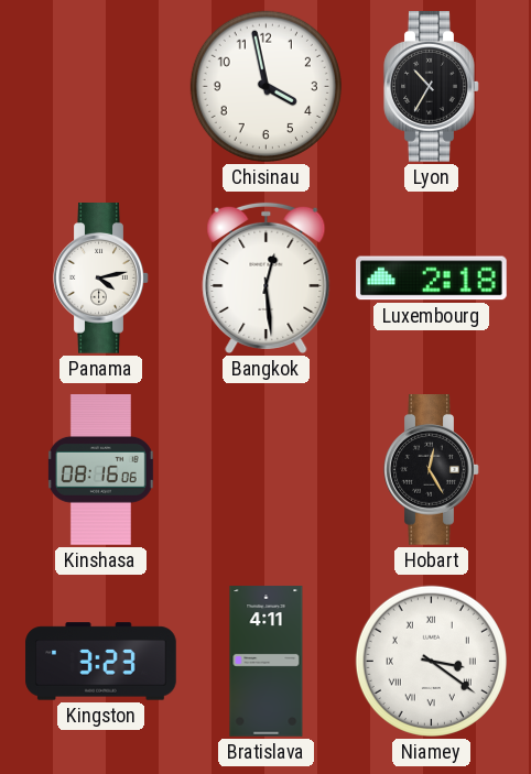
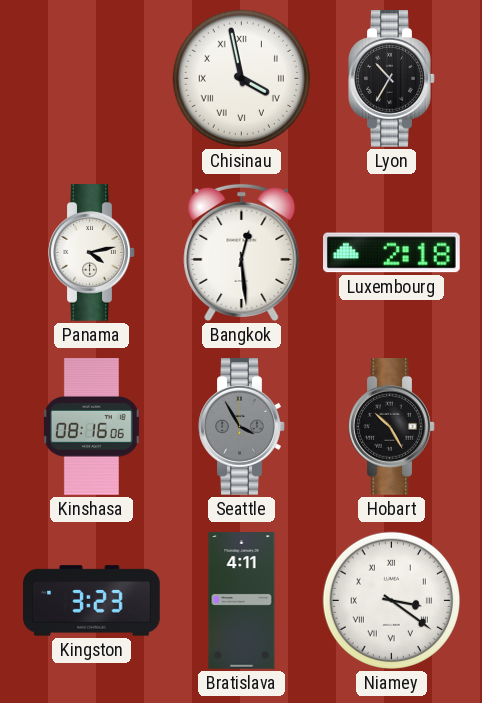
Chisinau numerals: Arabic -> Roman
Seattle: none -> 3:55
Hobart: 12:25 -> 10:25
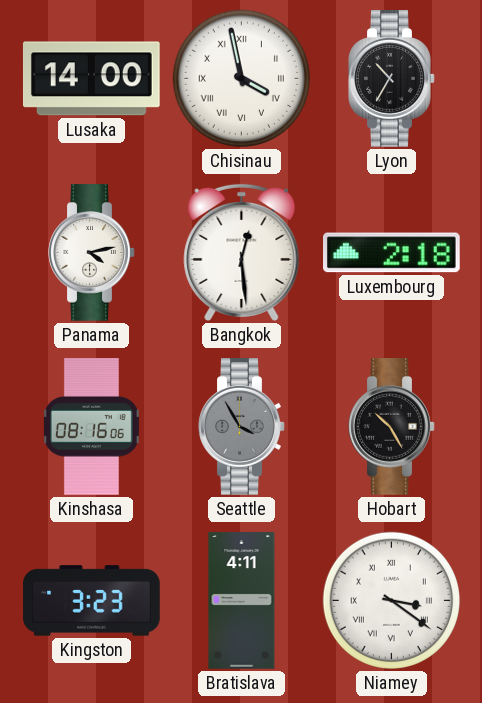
Lusaka: none -> 14:00
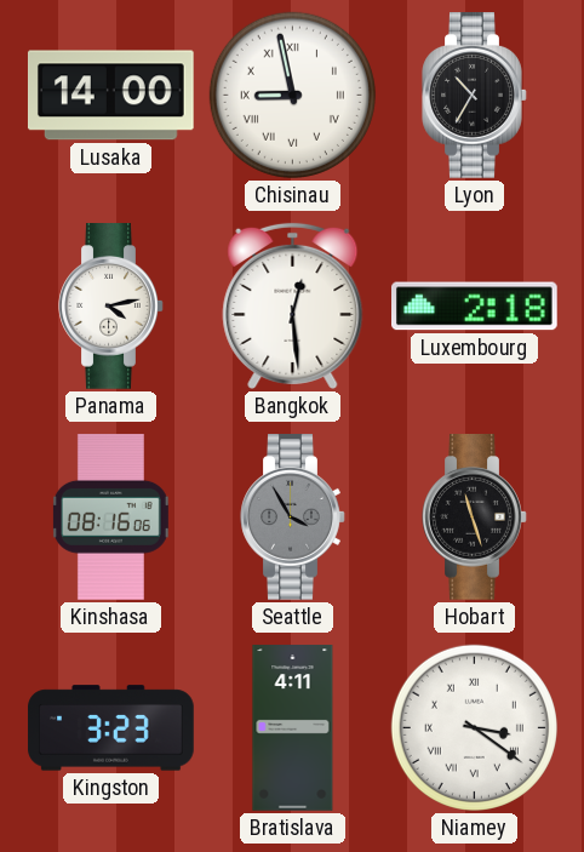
Chisinau: 3:58 -> 8:58
Hobart: 10:25 -> 11:27
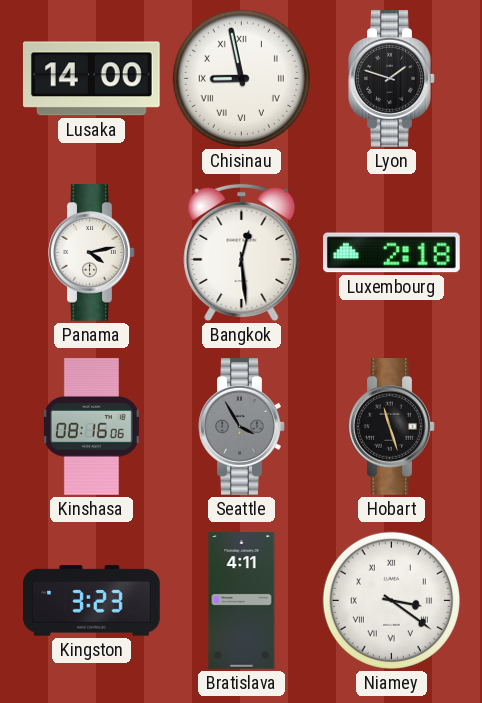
Lyon: 10:35 -> 1:48
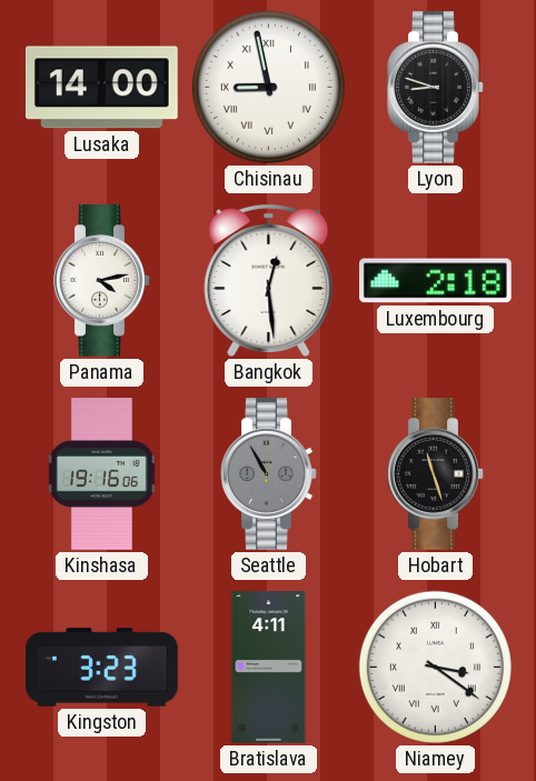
Lyon: 1:48 -> 8:48
Kinshasa: 08:16 -> 19:16
Seattle: 3:55 -> 10:55
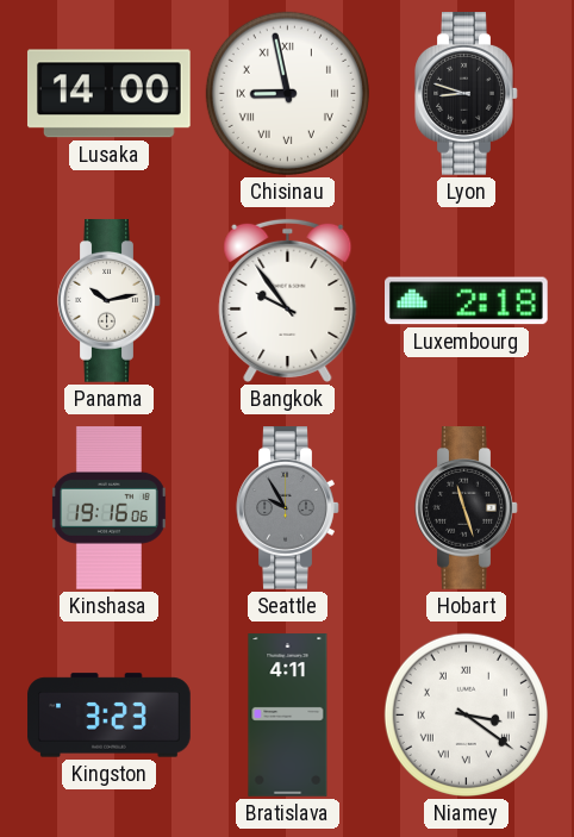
Panama: 4:13 -> 10:13
Bangkok: 12:29 -> 9:54
Seattle: 10:55 -> 9:55
